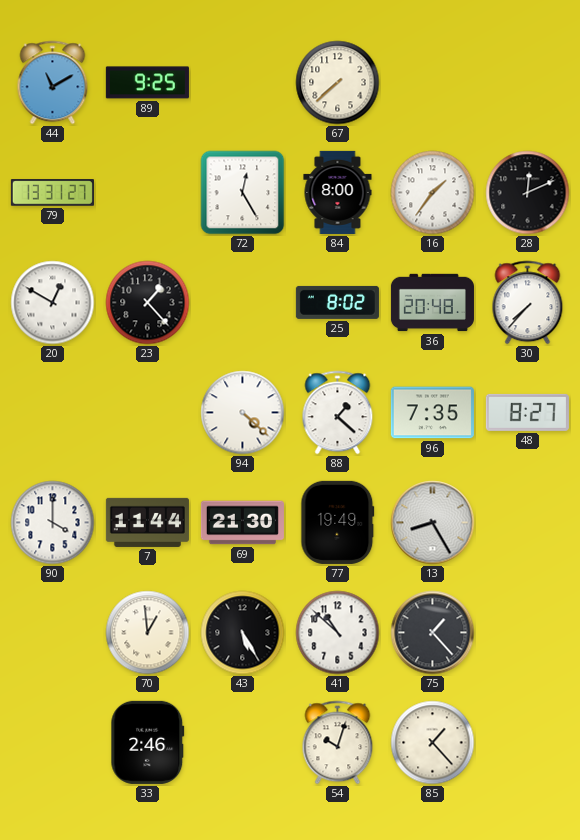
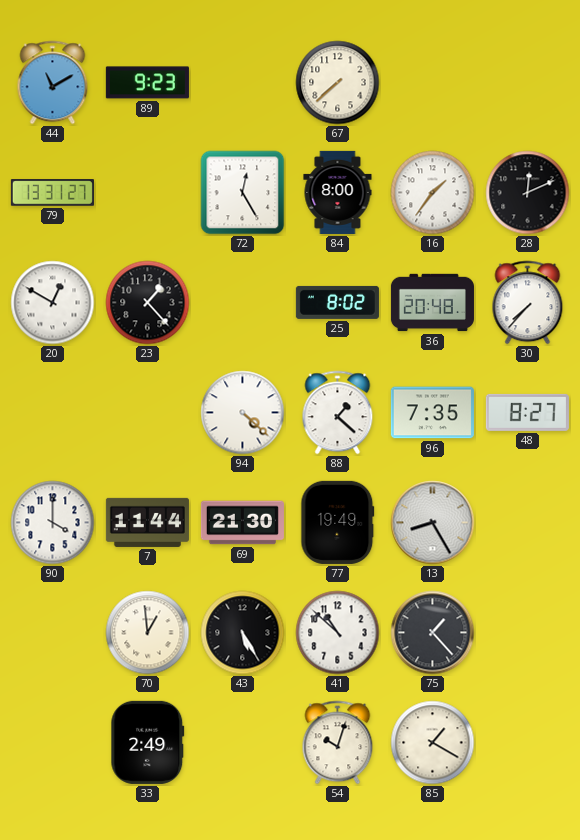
89: 9:25 -> 9:23
33: 2:46 -> 2:49
85: 1:23 -> 1:20
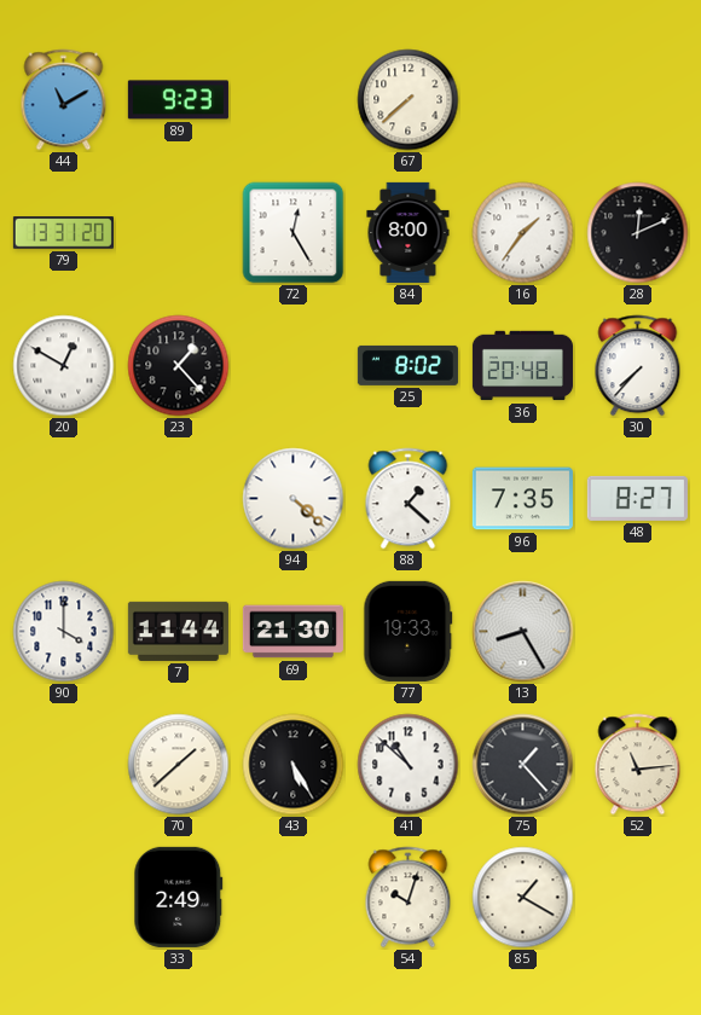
79: 13:31:27 -> 13:31:20
77: 19:49 -> 19:33
70: 12:59 -> 1:38
52: none -> 11:14
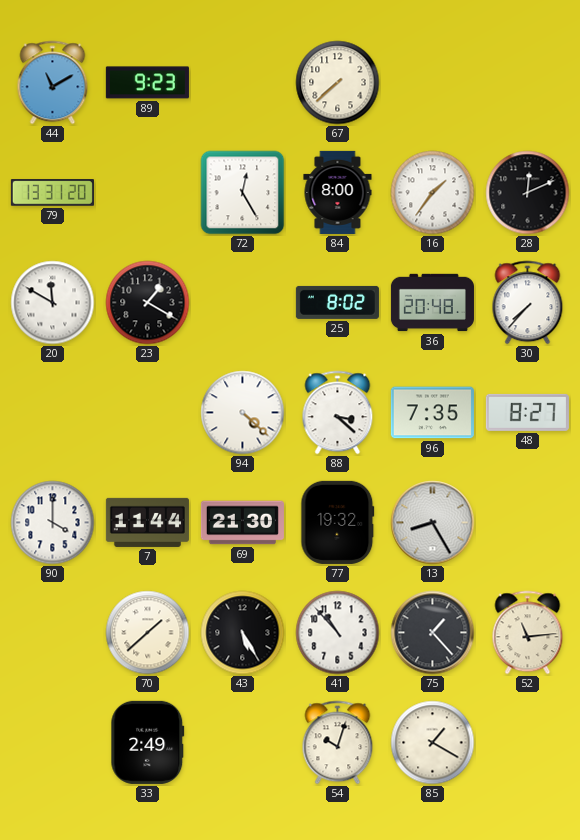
20: 12:50 -> 11:50
23: 1:23 -> 1:20
88: 1:22 -> 3:22
77: 19:33 -> 19:32
41: 10:52 -> 10:53
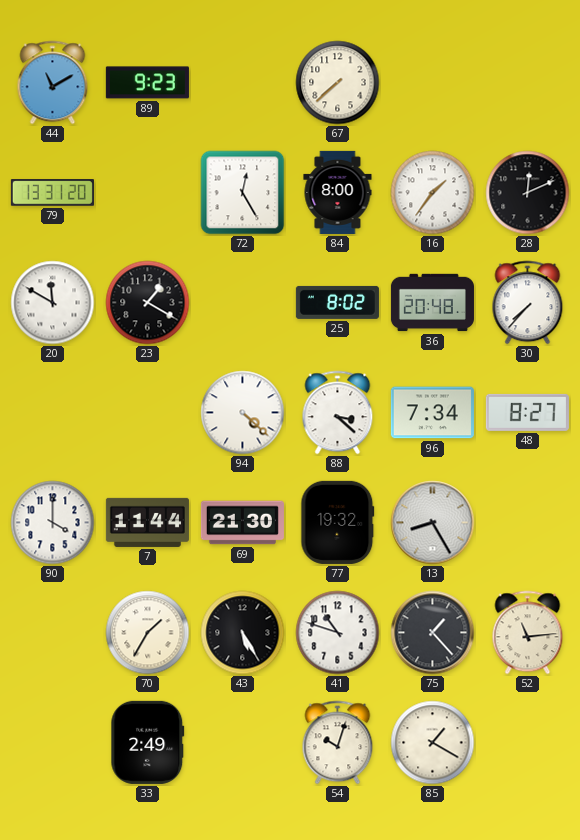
96: 7:35 -> 7:34
70: 1:38 -> 1:35
41: 10:53 -> 10:48
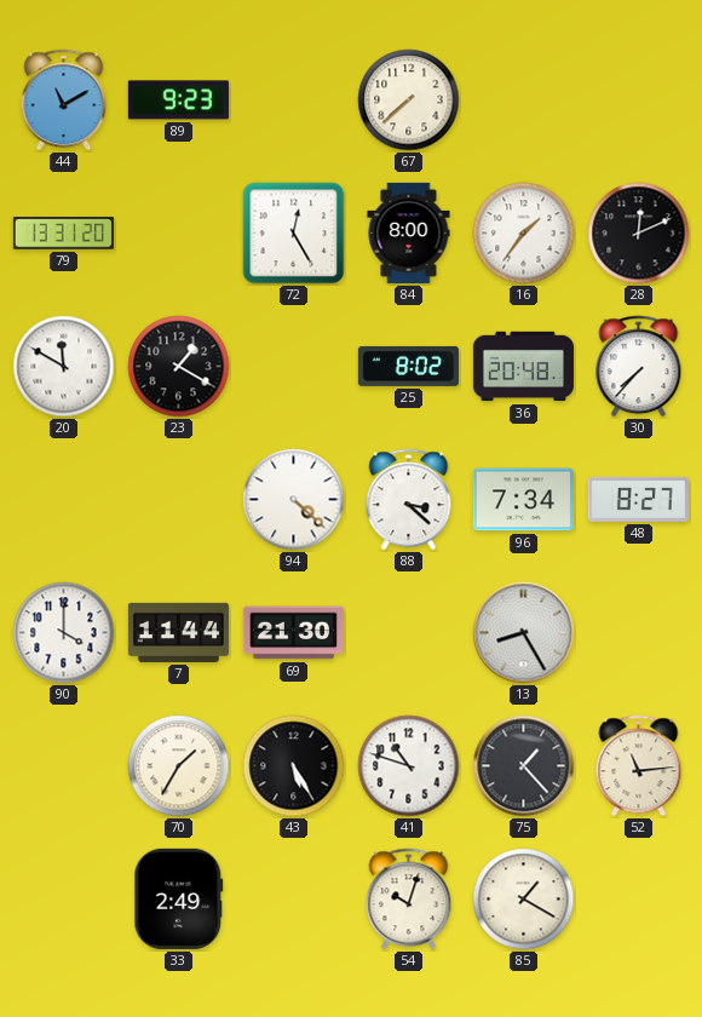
77: 19:32 -> none
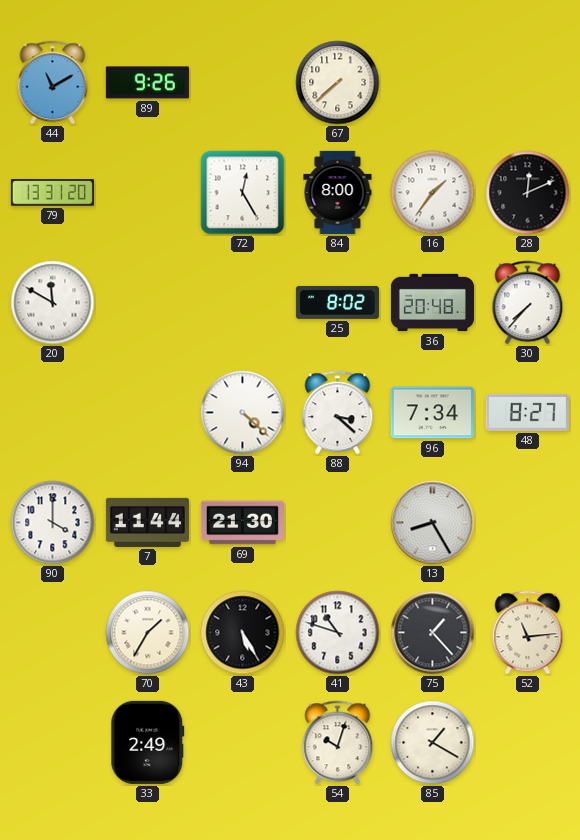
89: 9:23 -> 9:26
23: 1:20 -> none
